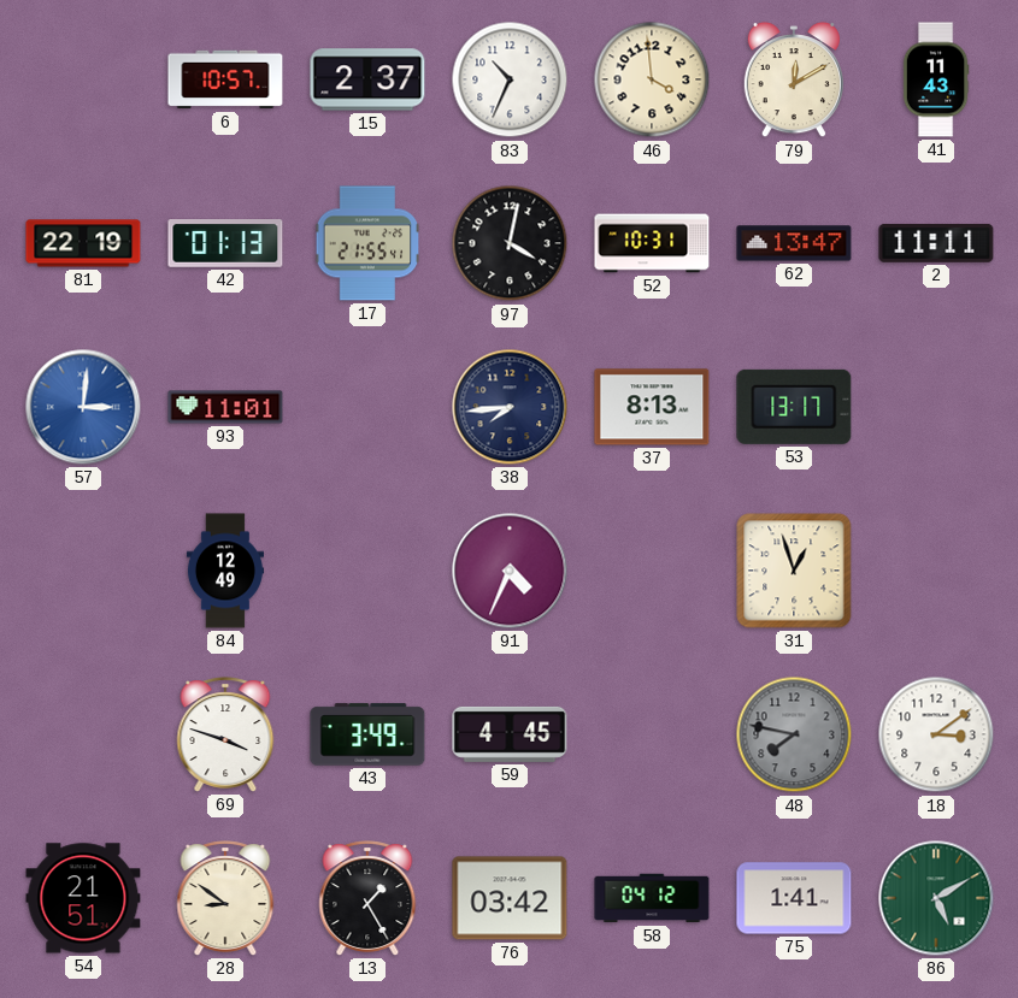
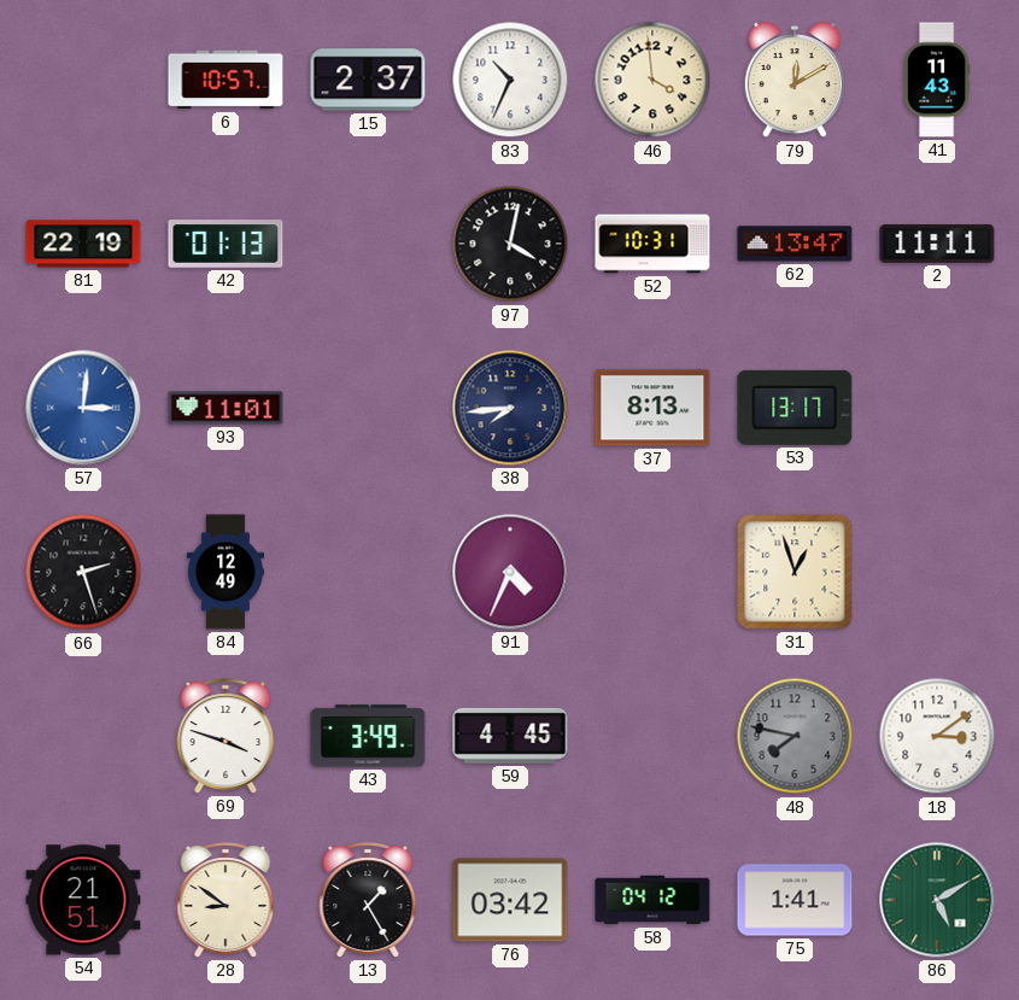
17: 21:55 -> none
66: none -> 2:27
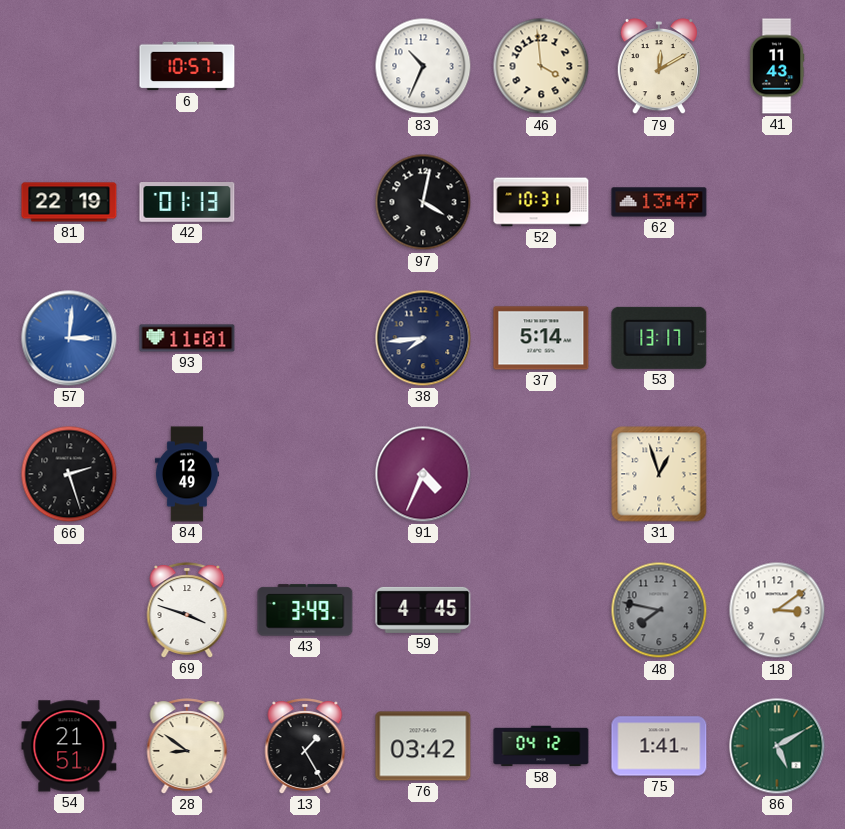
15: 2:37 -> none
2: 11:11 -> none
37: 8:13 -> 5:14
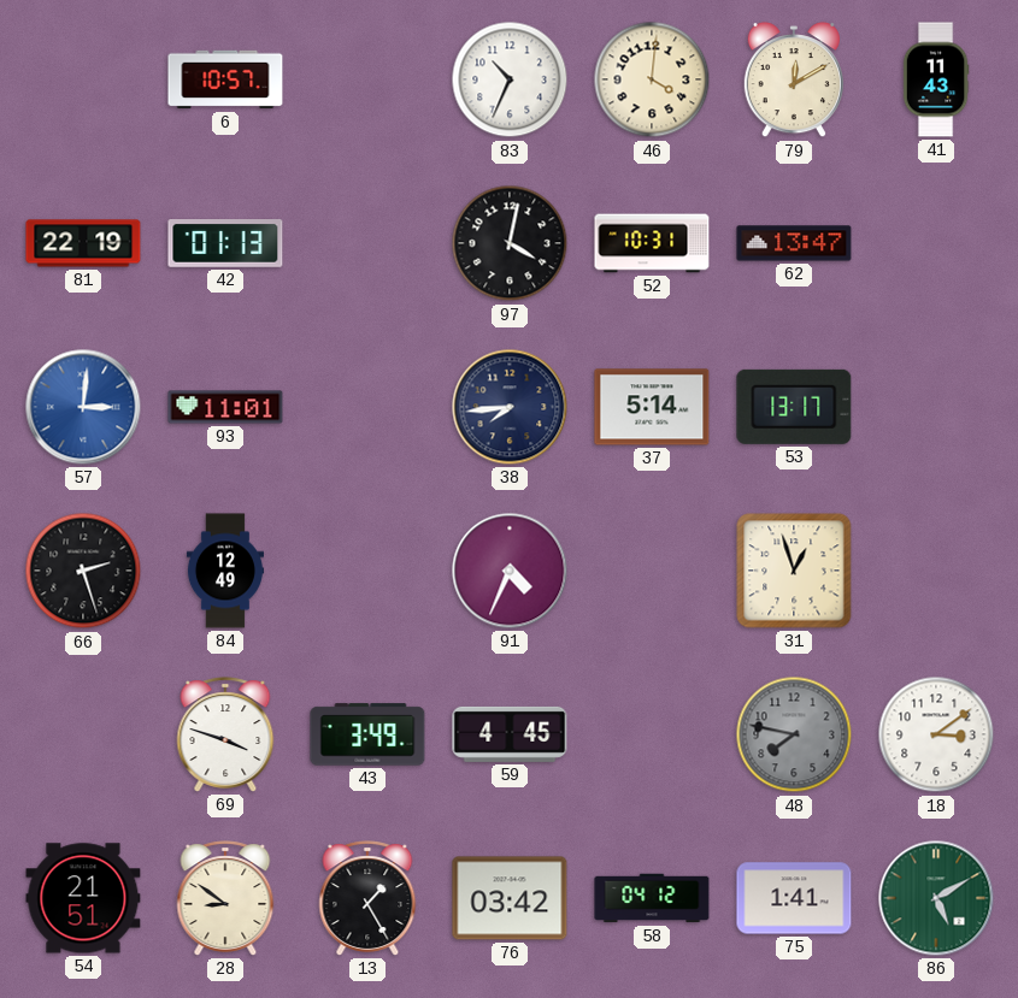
46: 3:59 -> 4:01
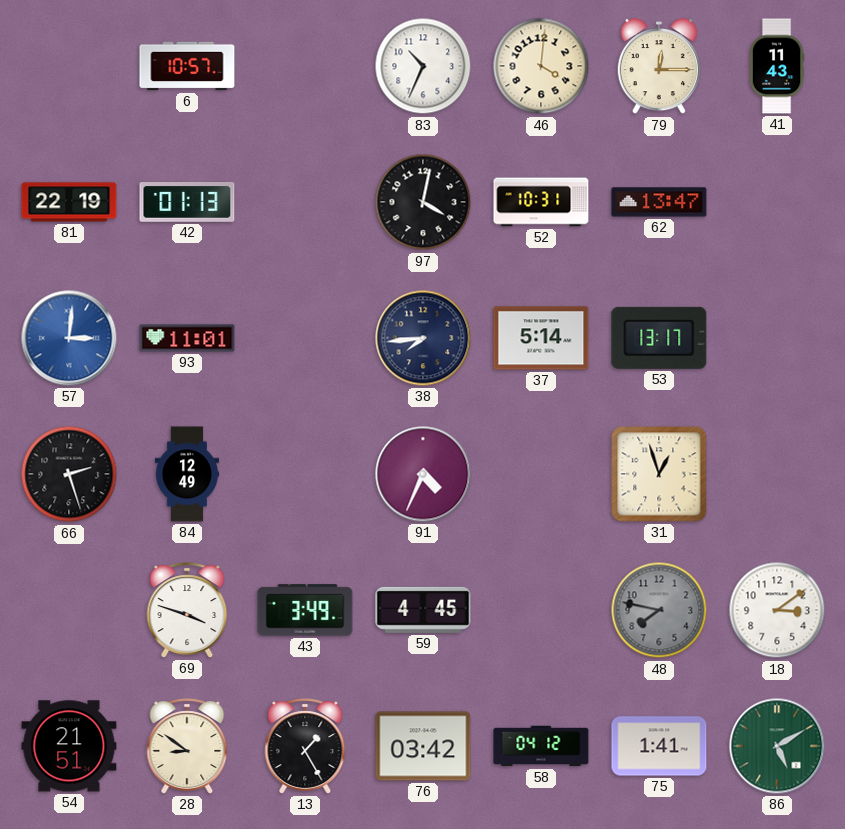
79: 12:10 -> 12:15
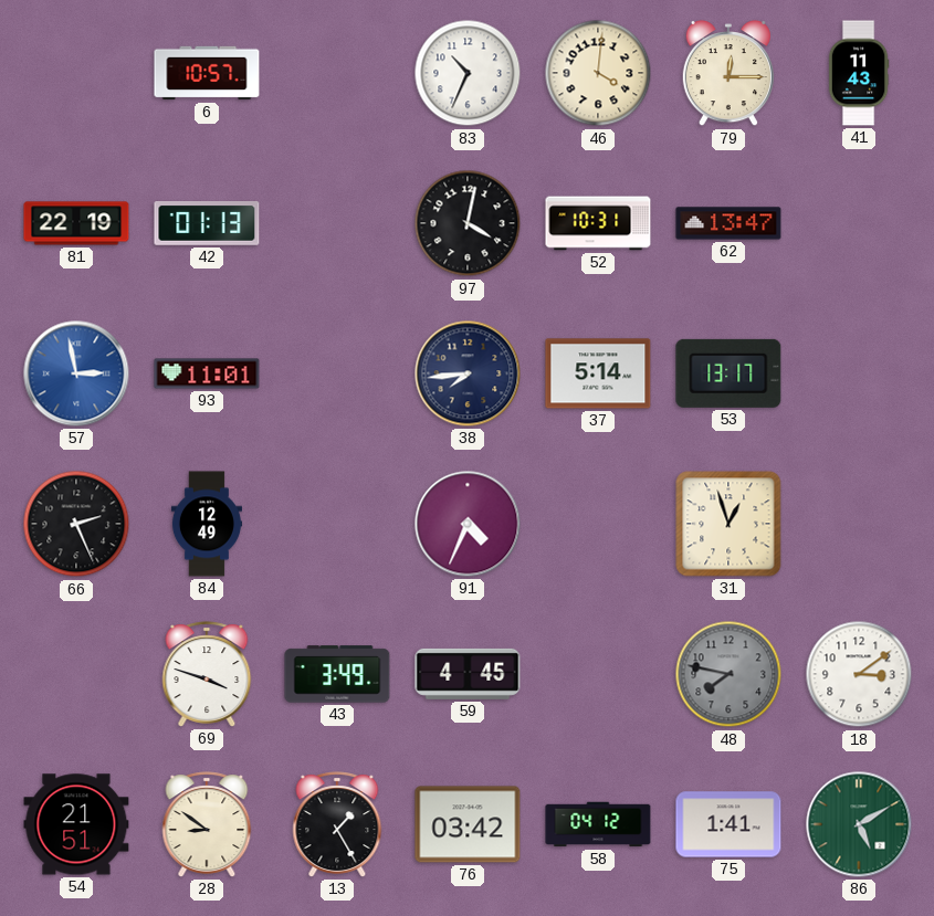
57: 3:01 -> 2:58
66: 2:27 -> 2:26
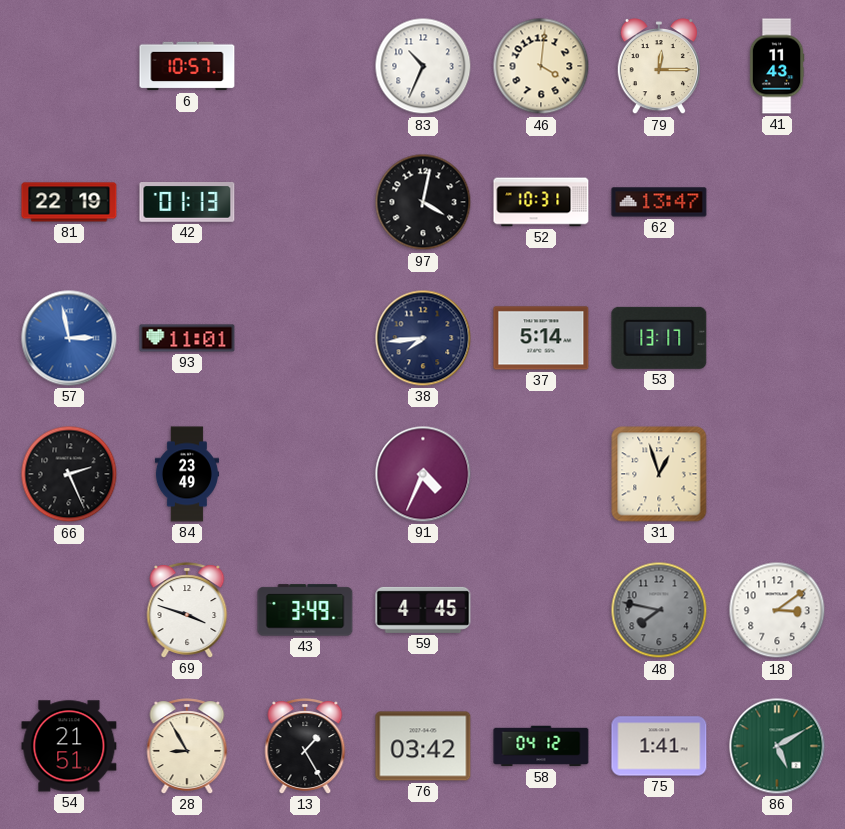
84: 12:49 -> 23:49
28: 8:51 -> 8:55
